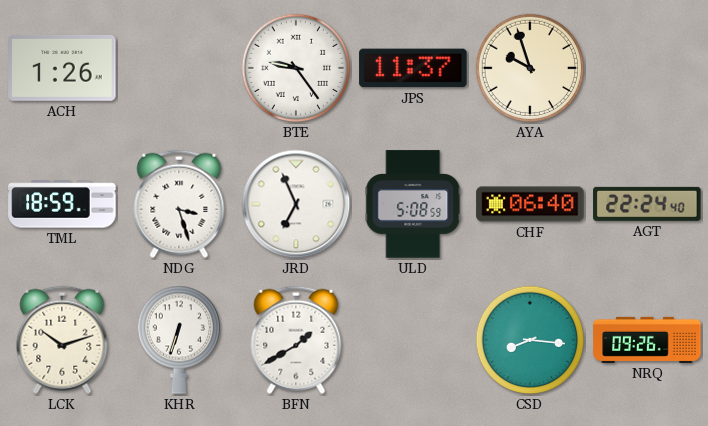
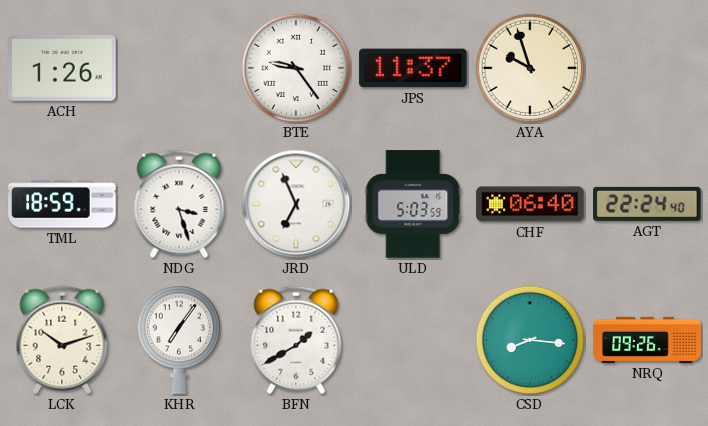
ULD: 5:08 -> 5:03
KHR: 6:33 -> 7:06
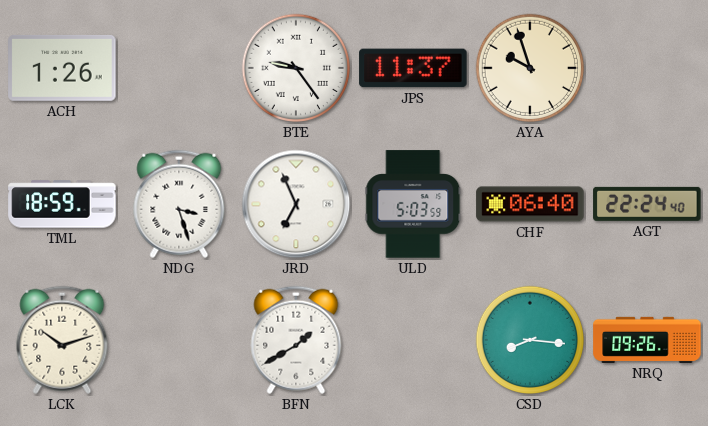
KHR: 7:06 -> none
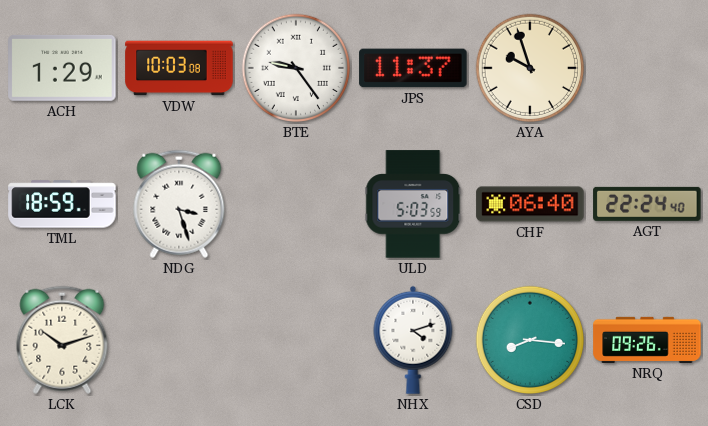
ACH: 1:26 -> 1:29
VDW: none -> 10:03
JRD: 6:56 -> none
BFN: 1:40 -> none
NHX: none -> 4:12
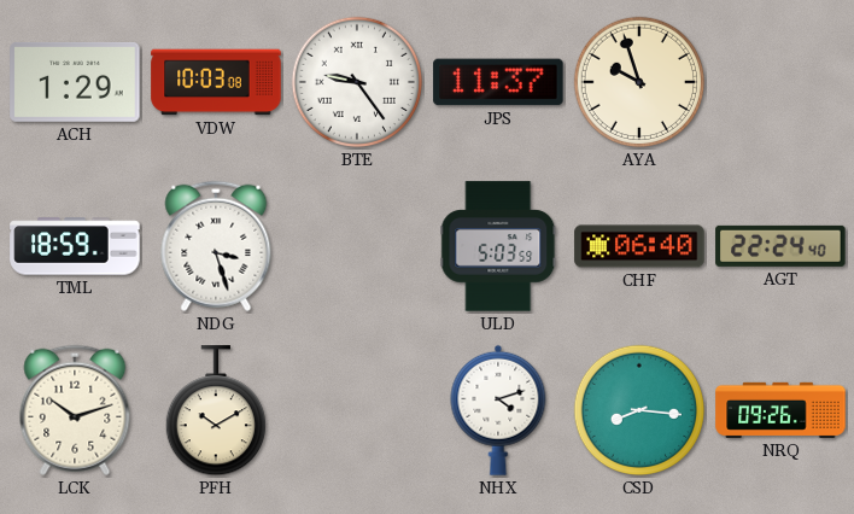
PFH: none -> 10:10
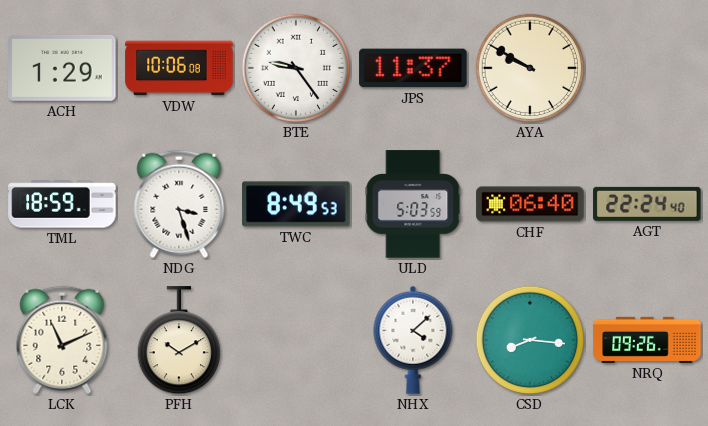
VDW: 10:03 -> 10:06
AYA: 9:57 -> 9:50
TWC: none -> 8:49
LCK: 10:12 -> 11:11
NHX: 4:12 -> 4:08
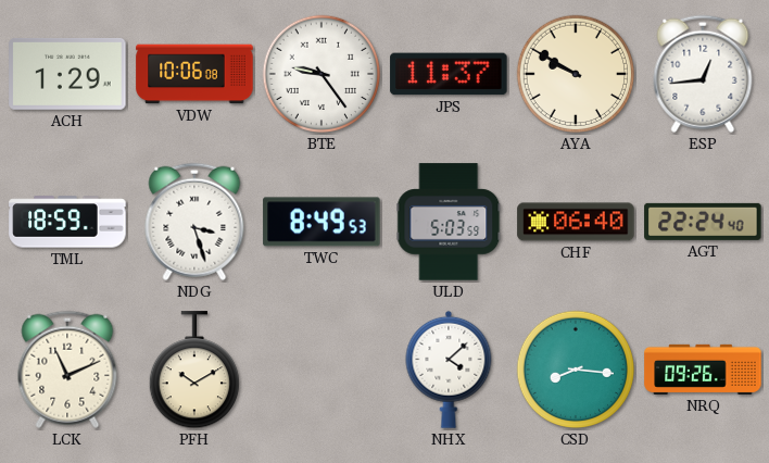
ESP: none -> 12:44
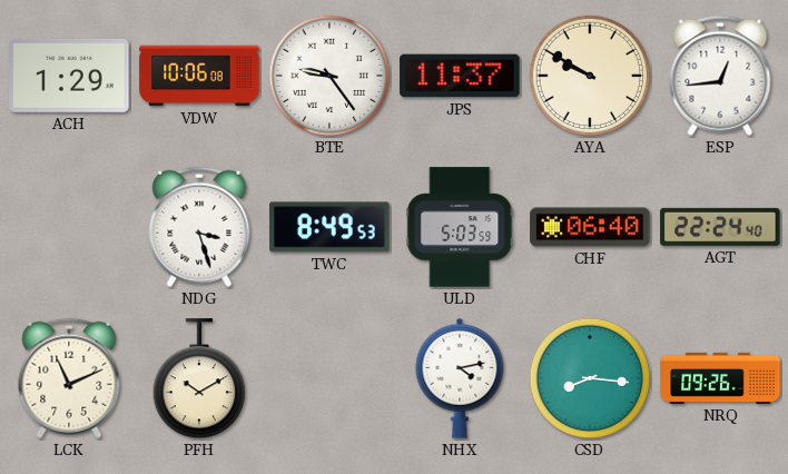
TML: 18:59 -> none
NHX: 4:08 -> 4:13
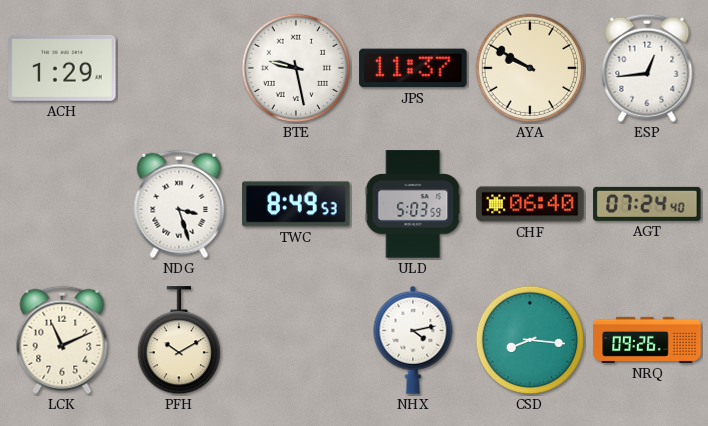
VDW: 10:06 -> none
BTE: 9:24 -> 9:28
AGT: 22:24 -> 07:24
